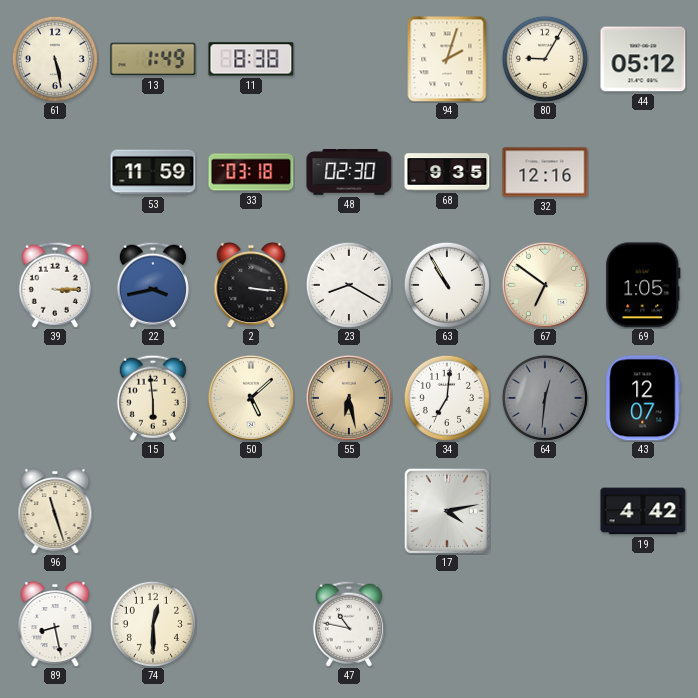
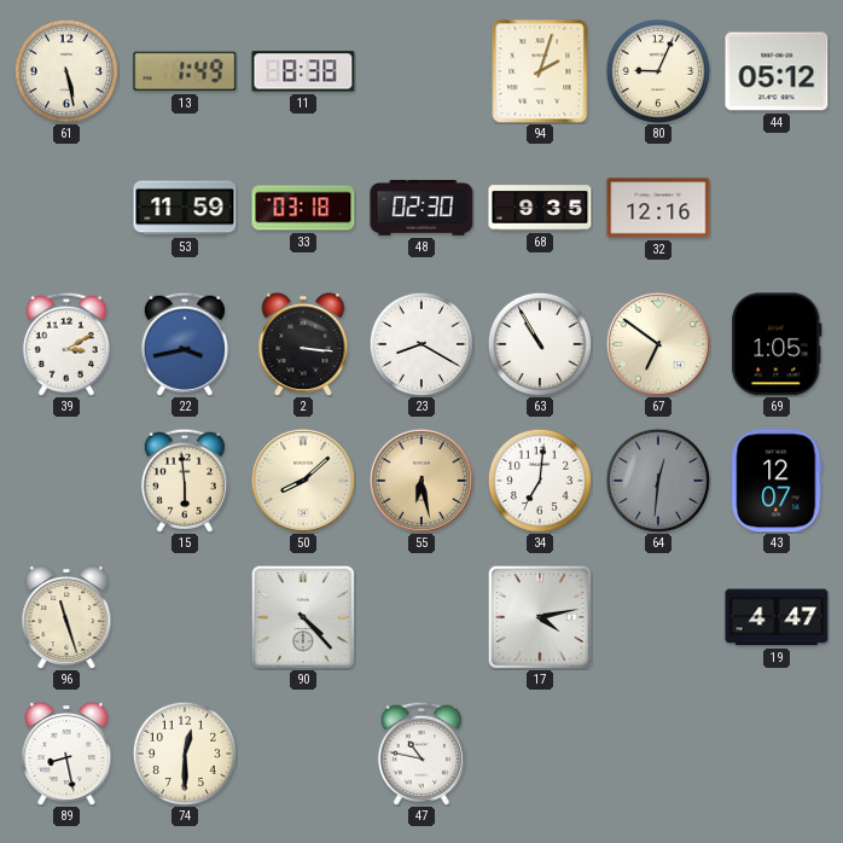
80: 9:05 -> 9:04
39: 3:15 -> 3:10
50: 5:08 -> 8:08
90: none -> 4:23
19: 4:42 -> 4:47
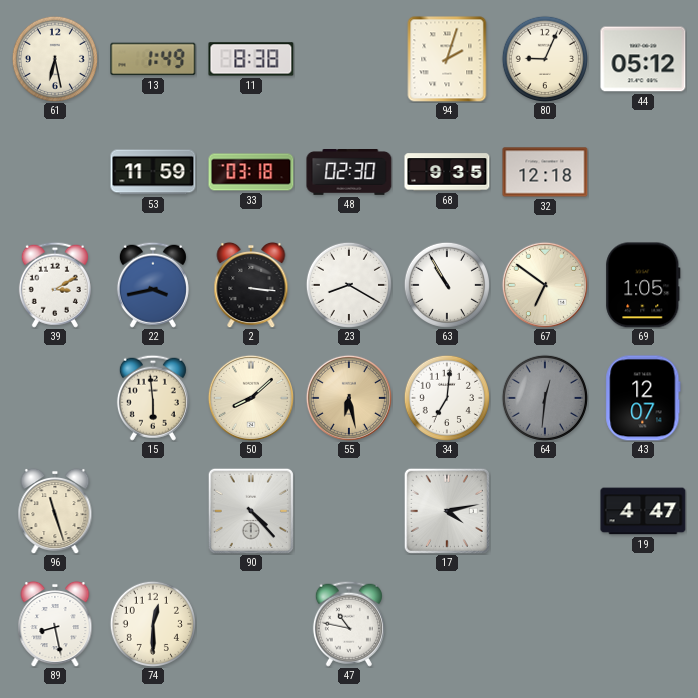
61: 5:28 -> 6:28
32: 12:16 -> 12:18
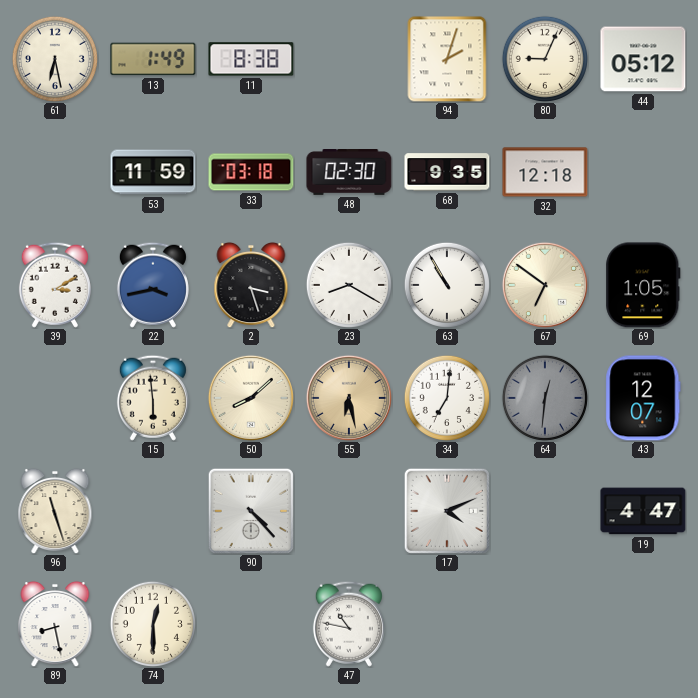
2: 3:16 -> 3:27
17: 4:13 -> 4:11
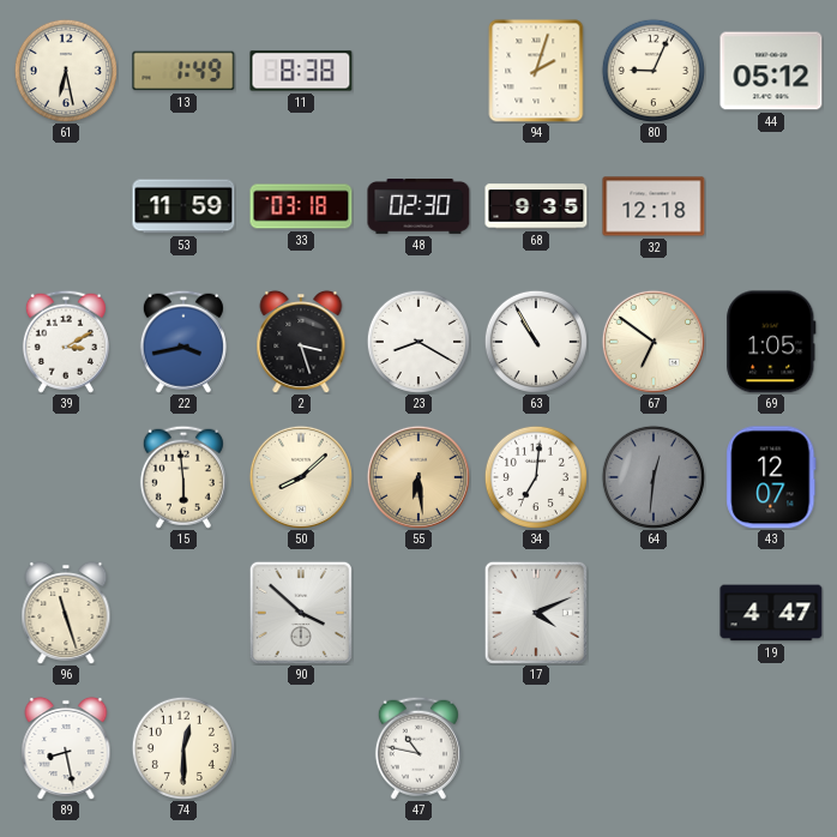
55: 6:28 -> 6:29
90: 4:23 -> 3:52
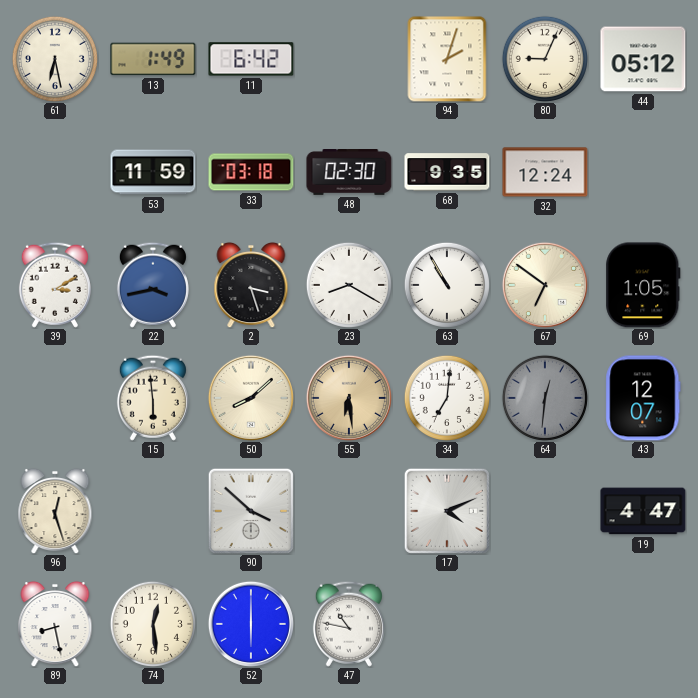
11: 8:38 -> 6:42
32: 12:18 -> 12:24
96: 11:27 -> 12:27
74: 12:30 -> 12:29
52: none -> 6:00
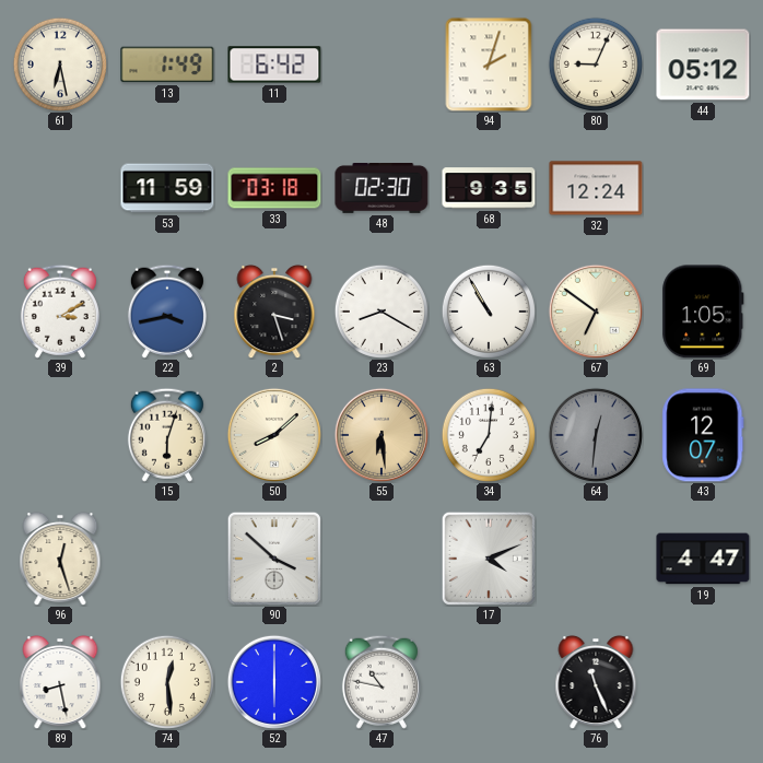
15: 5:59 -> 6:03
76: none -> 11:26
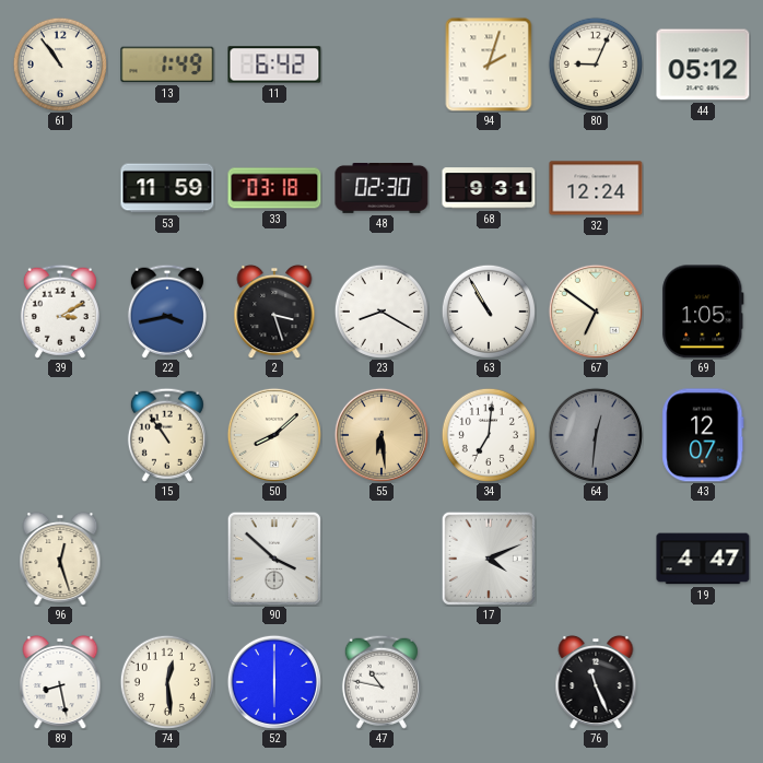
61: 6:28 -> 10:54
68: 9:35 -> 9:31
15: 6:03 -> 10:54
